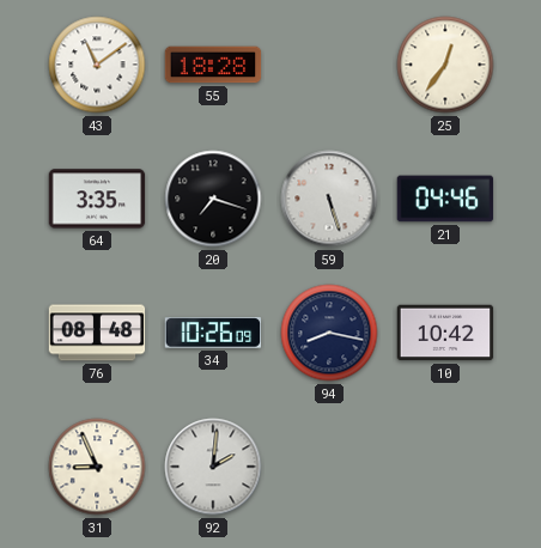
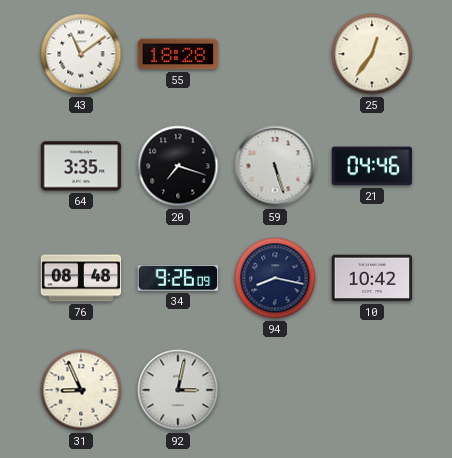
34: 10:26 -> 9:26
92: 2:01 -> 3:02
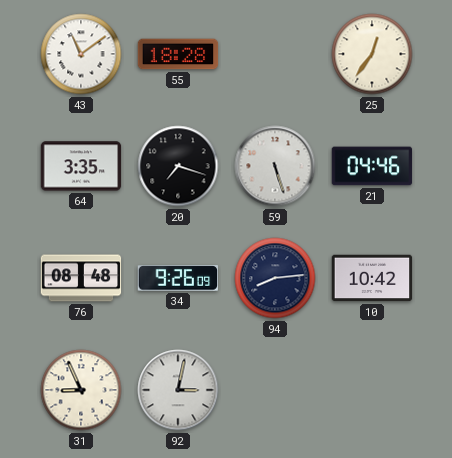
94: 8:17 -> 8:14
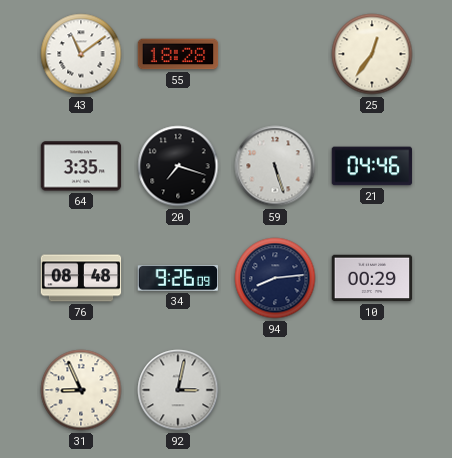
10: 10:42 -> 00:29
